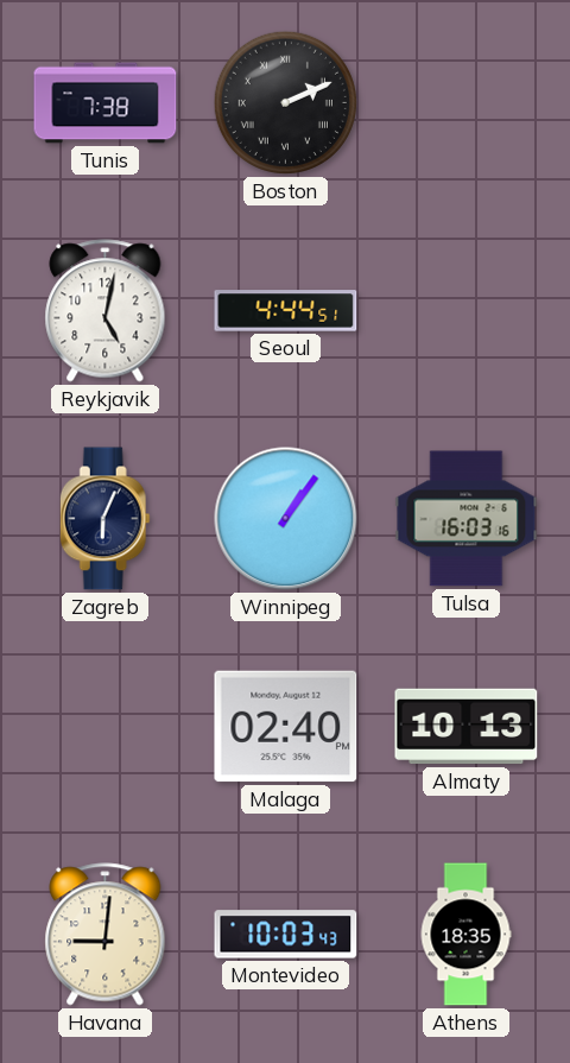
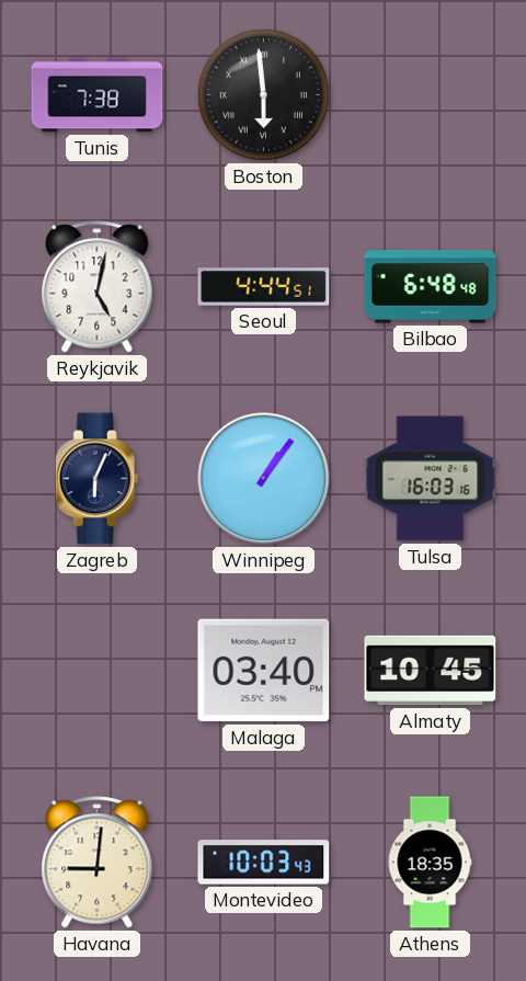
Boston: 2:11 -> 5:59
Bilbao: none -> 6:48
Malaga: 02:40 -> 03:40
Almaty: 10:13 -> 10:45
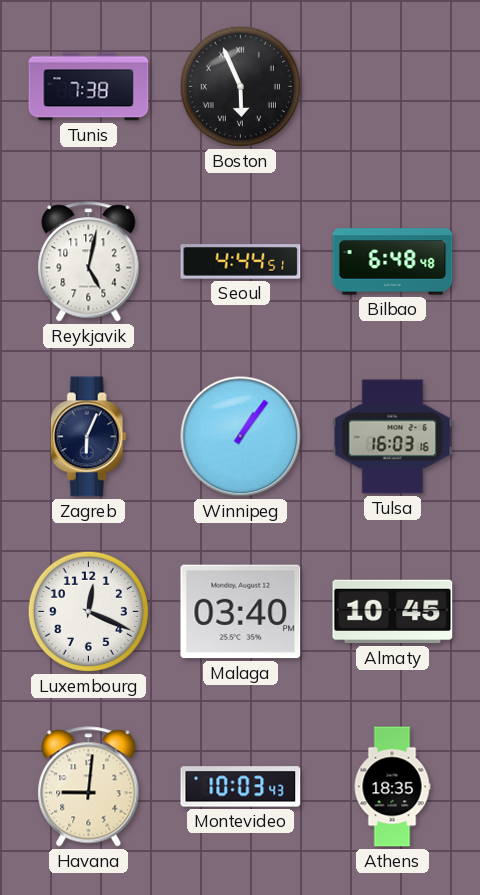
Boston: 5:59 -> 5:56
Luxembourg: none -> 12:19
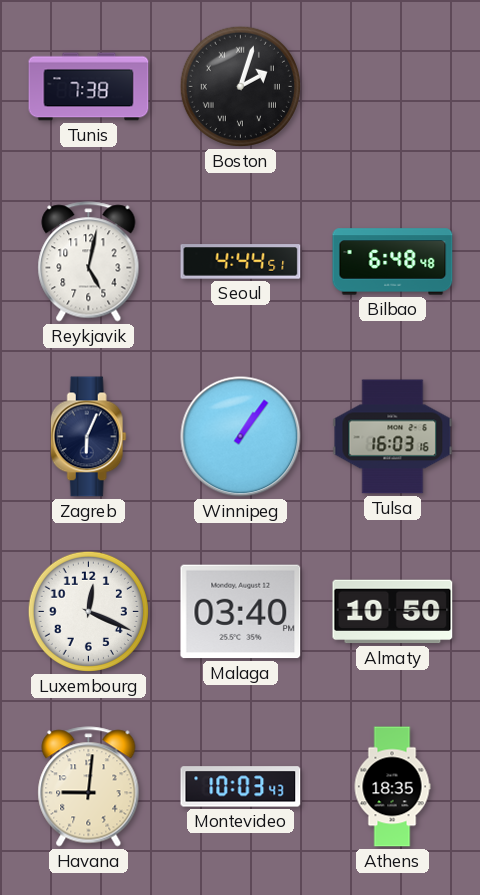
Boston: 5:56 -> 2:03
Almaty: 10:45 -> 10:50
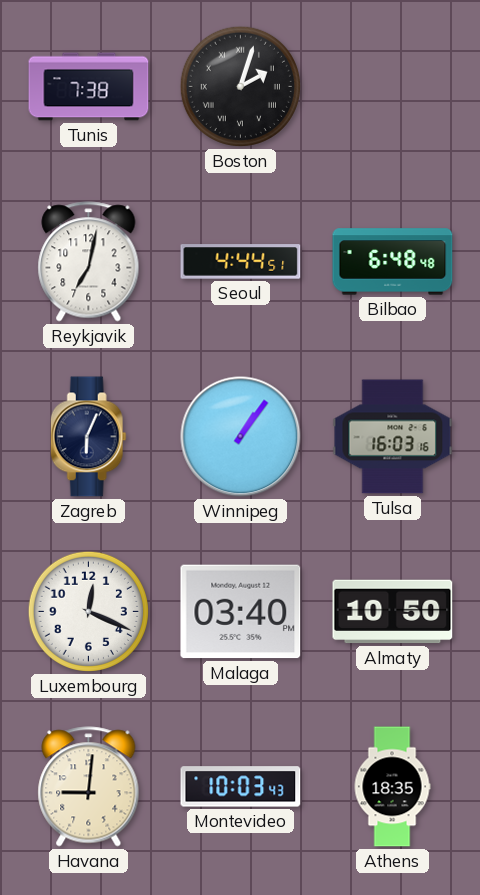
Reykjavik: 5:02 -> 7:02
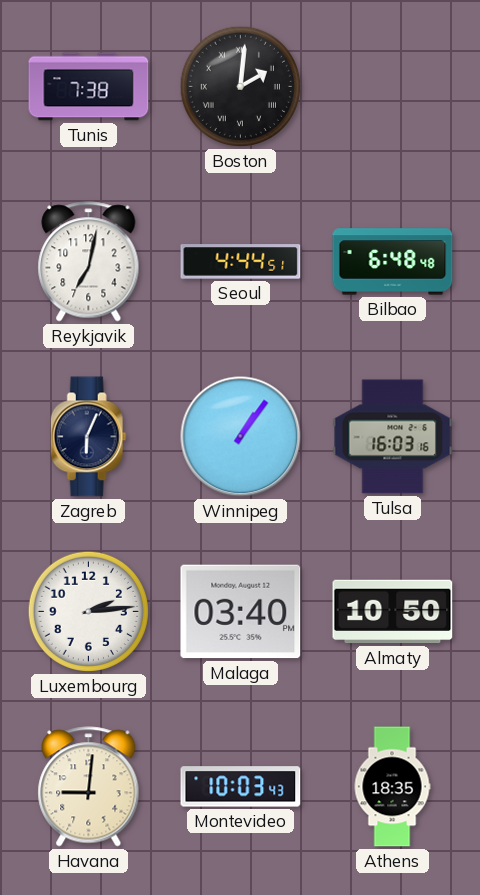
Boston: 2:03 -> 2:01
Luxembourg: 12:19 -> 2:14
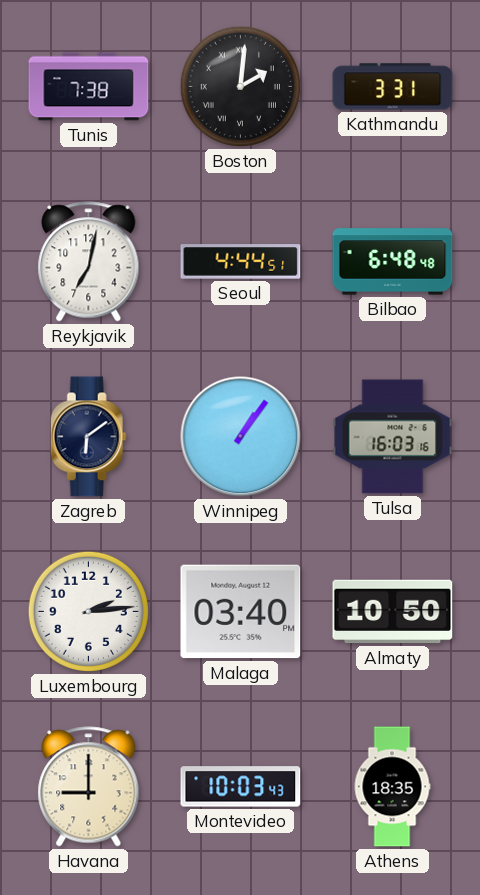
Kathmandu: none -> 3:31
Zagreb: 6:04 -> 6:09
Havana: 9:01 -> 9:00
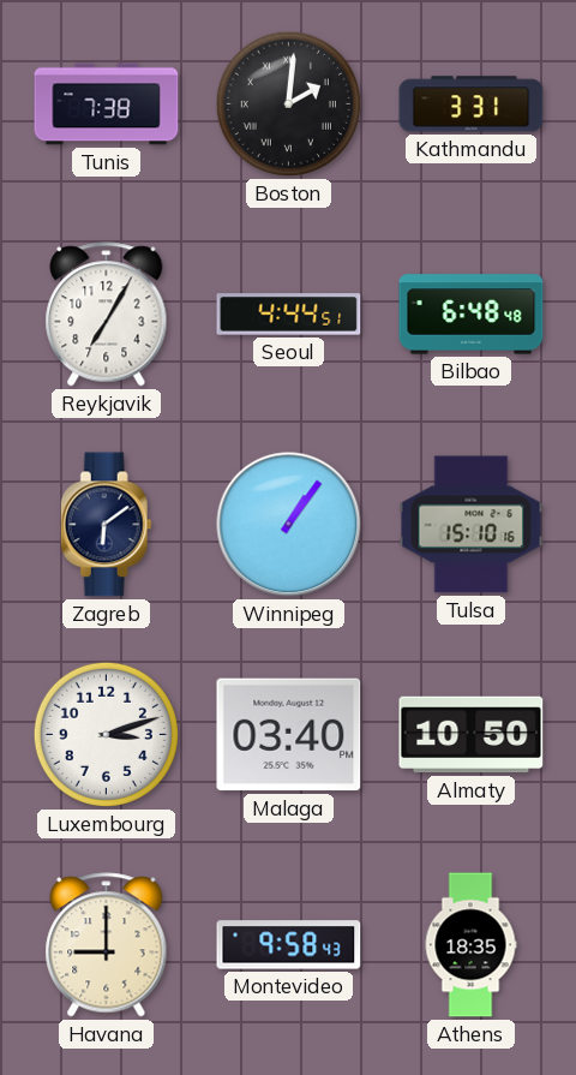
Reykjavik: 7:02 -> 7:05
Tulsa: 16:03 -> 15:10
Luxembourg: 2:14 -> 3:12
Montevideo: 10:03 -> 9:58
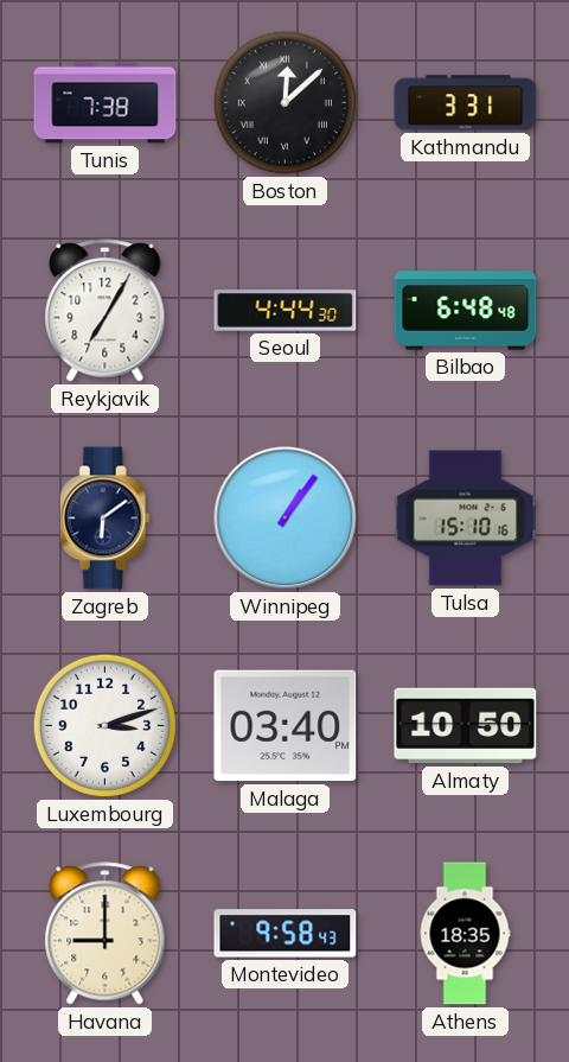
Boston: 2:01 -> 12:08
Seoul: 4:44:51 -> 4:44:30
